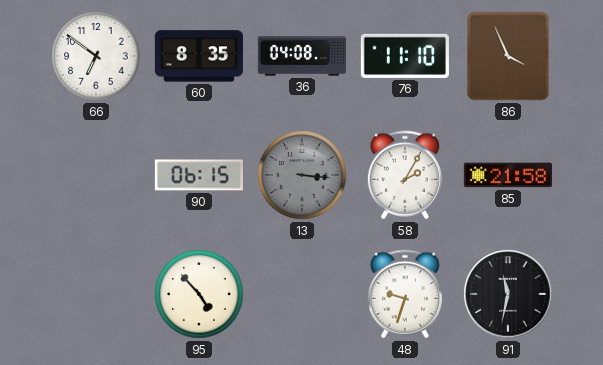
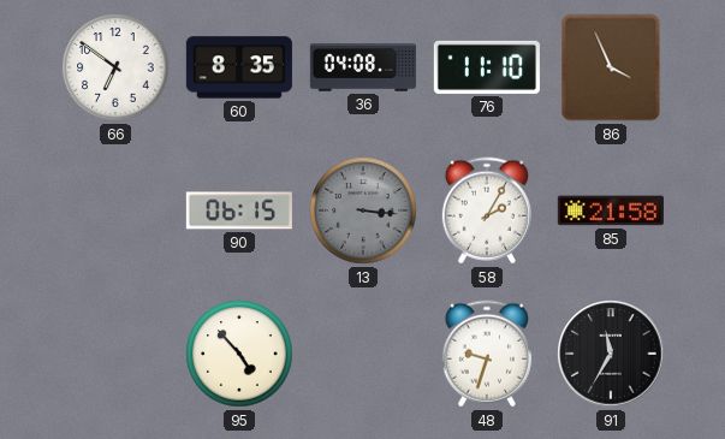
91: 11:32 -> 11:35
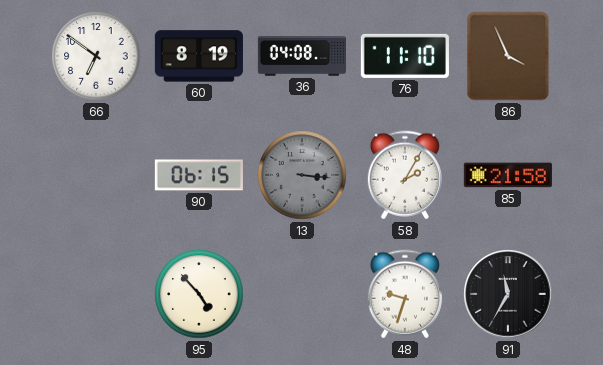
60: 8:35 -> 8:19
